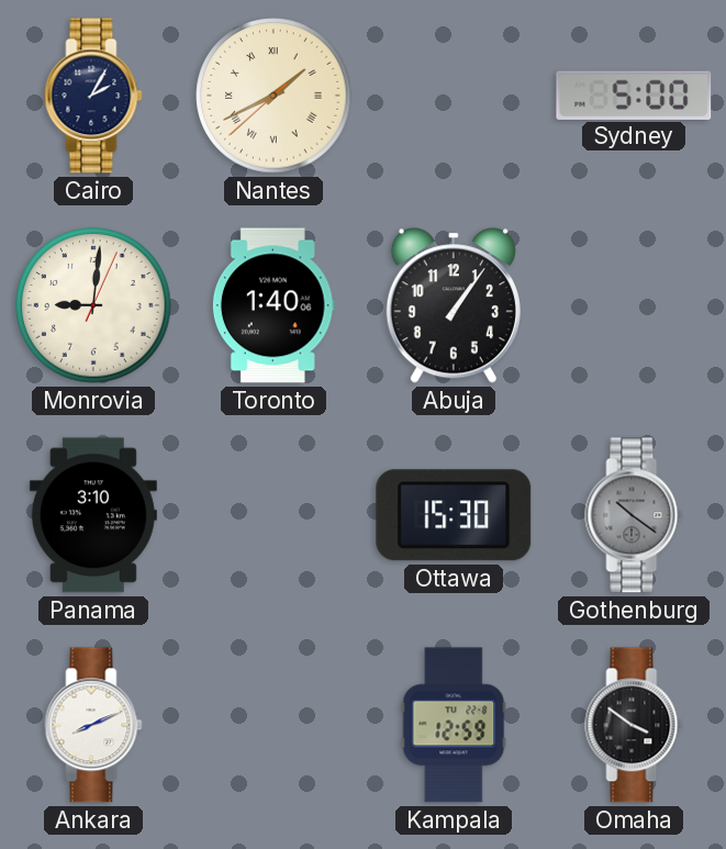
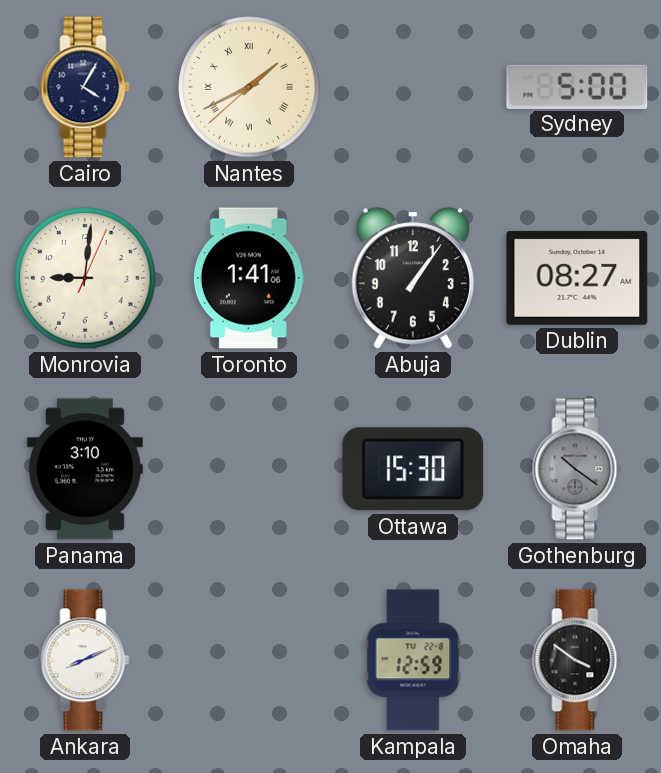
Cairo: 2:05 -> 4:05
Toronto: 1:40 -> 1:41
Dublin: none -> 08:27
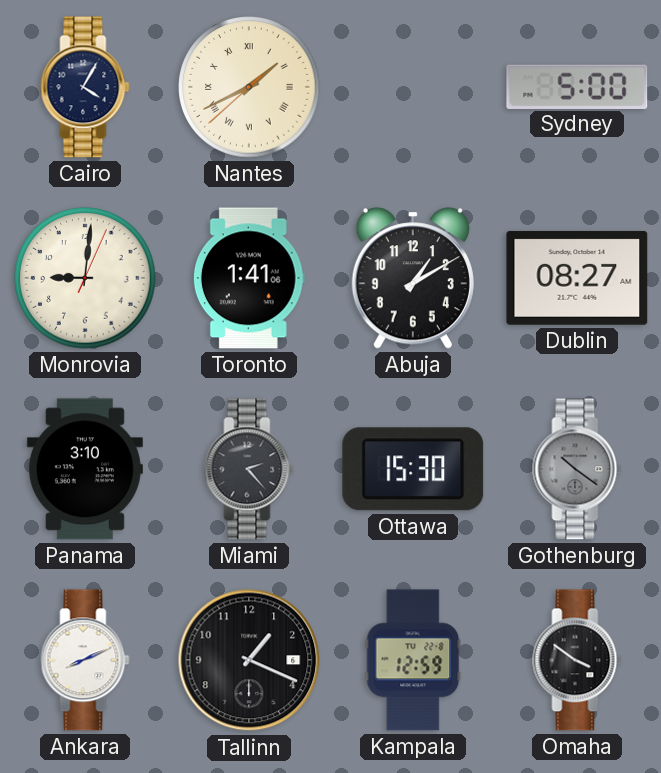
Abuja: 1:06 -> 1:10
Miami: none -> 2:23
Tallinn: none -> 1:19
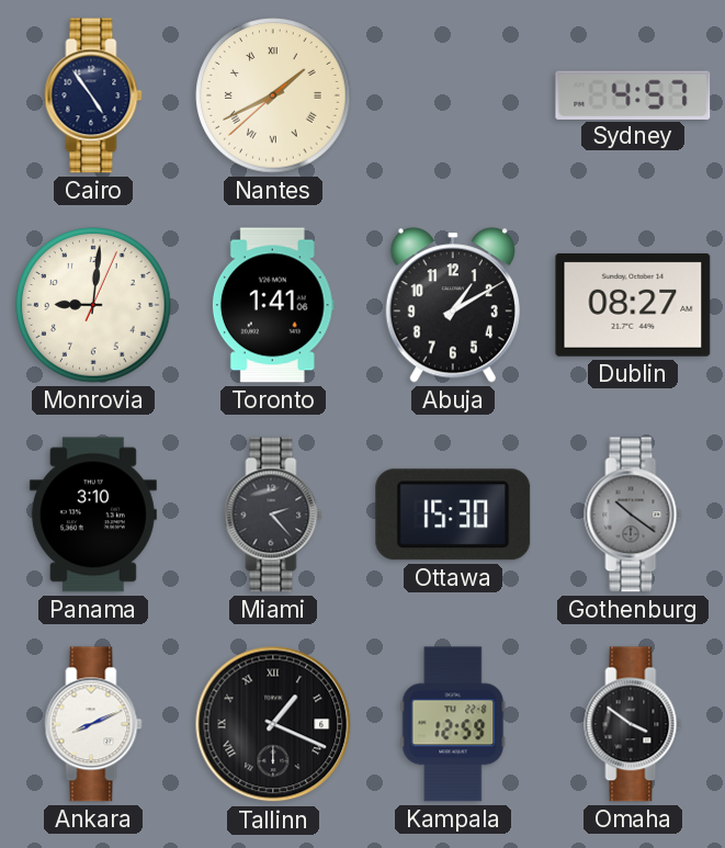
Cairo: 4:05 -> 4:54
Sydney: 5:00 -> 4:57
Tallinn numerals: Arabic -> Roman
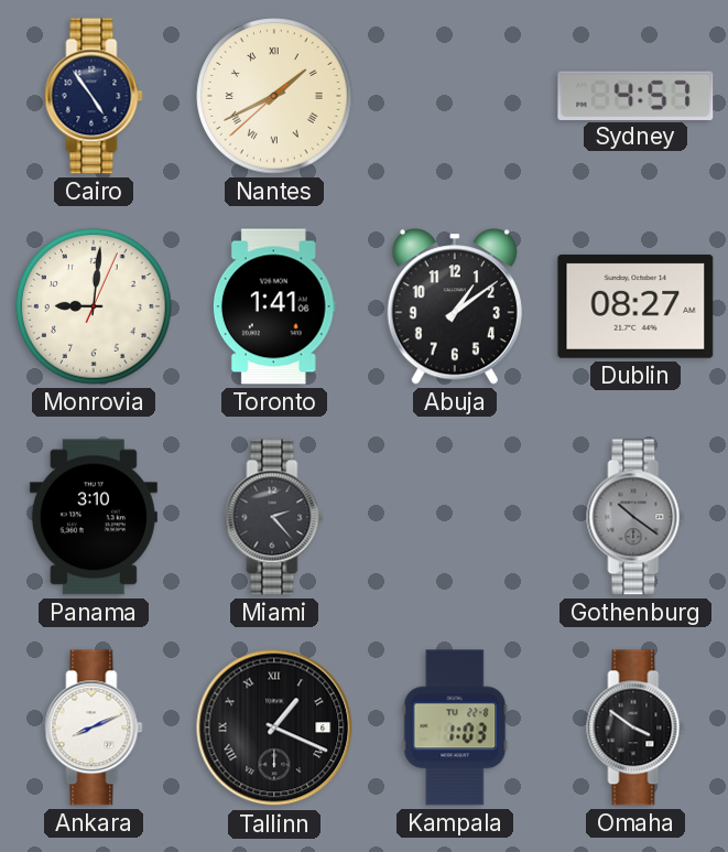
Abuja: 1:10 -> 1:09
Ottawa: 15:30 -> none
Kampala: 12:59 -> 1:03
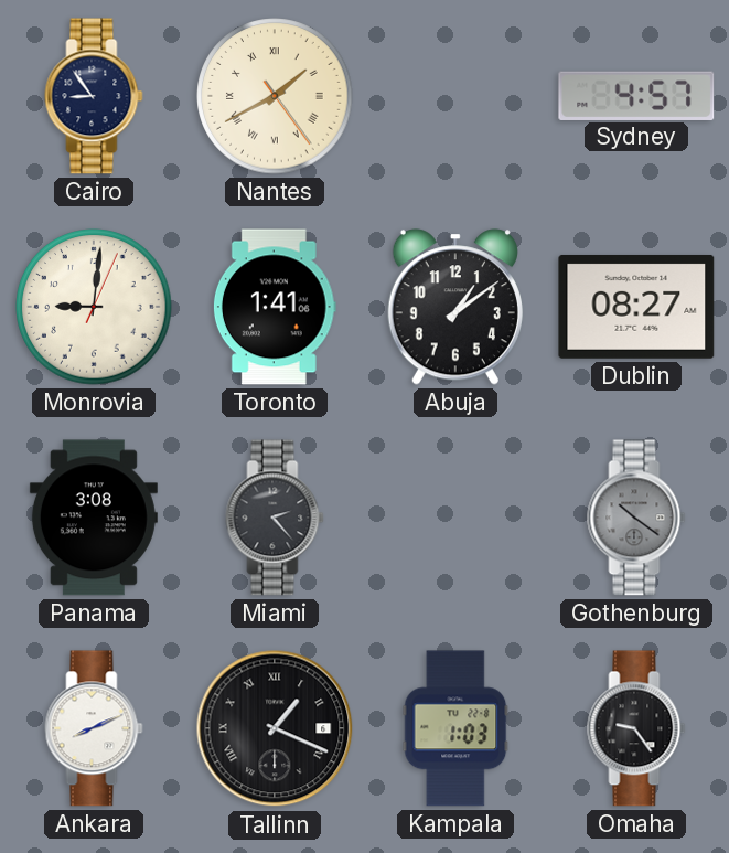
Cairo: 4:54 -> 8:54
Nantes: 1:40:38 -> 1:40:24
Panama: 3:10 -> 3:08
Omaha: 3:51 -> 9:24
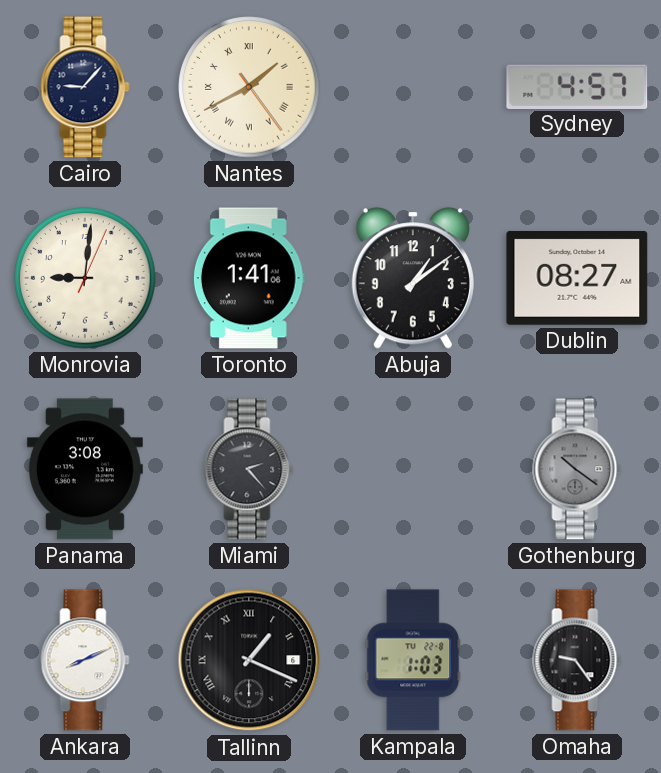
Cairo: 8:54 -> 9:07
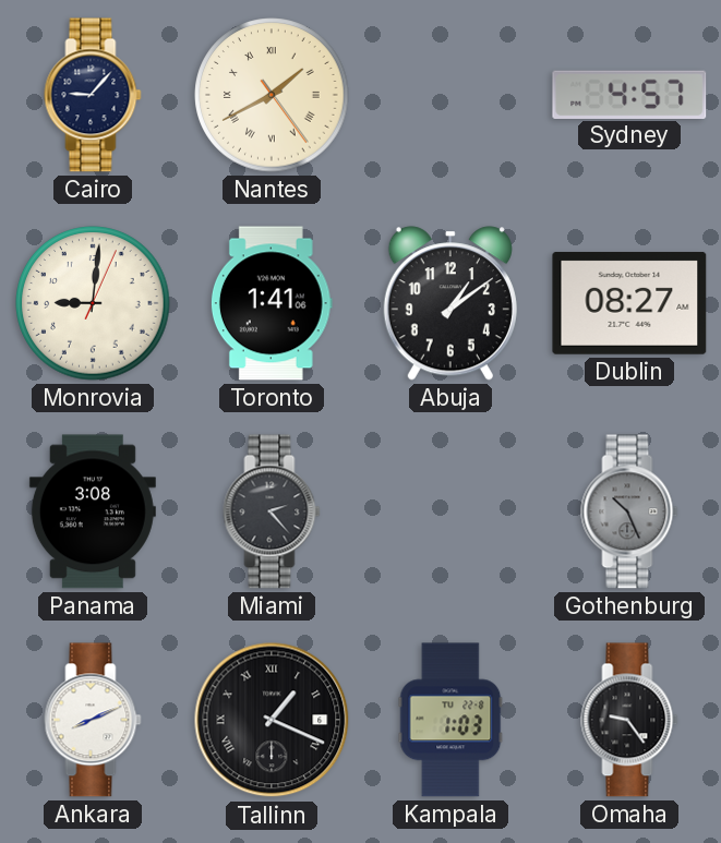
Gothenburg: 10:21 -> 10:26
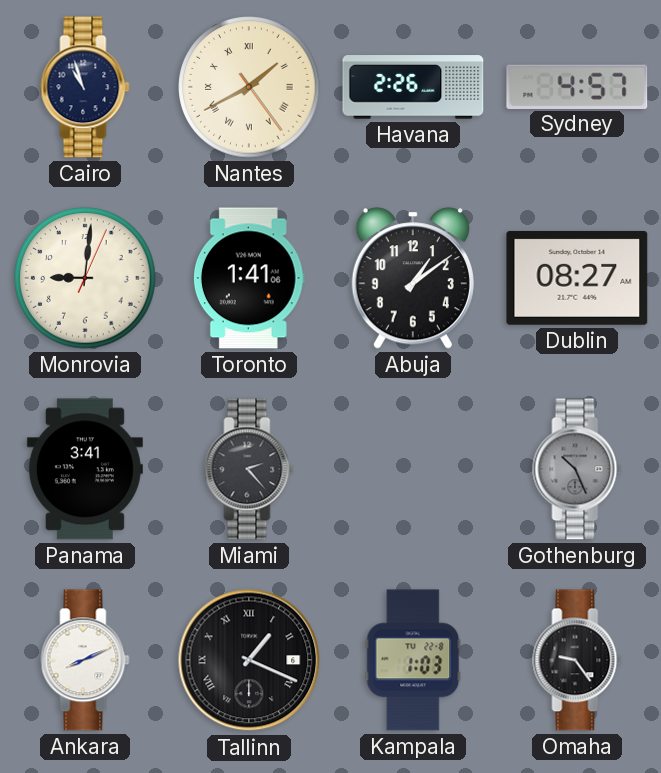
Cairo: 9:07 -> 10:57
Havana: none -> 2:26
Panama: 3:08 -> 3:41
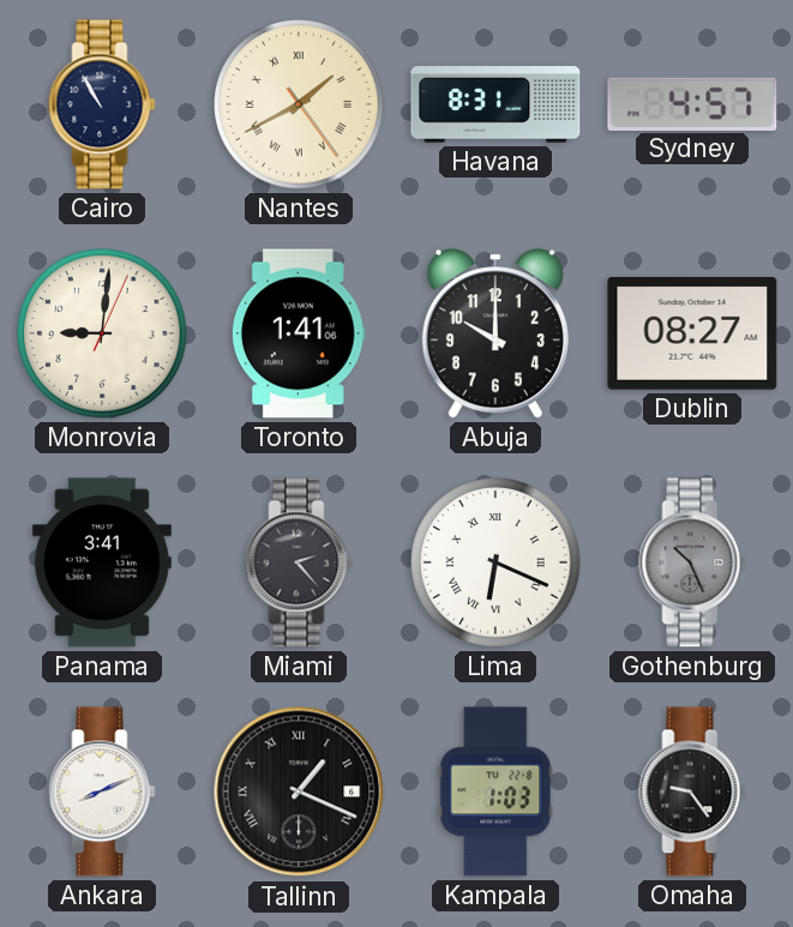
Cairo: 10:57 -> 10:55
Havana: 2:26 -> 8:31
Abuja: 1:09 -> 10:00
Lima: none -> 6:19
